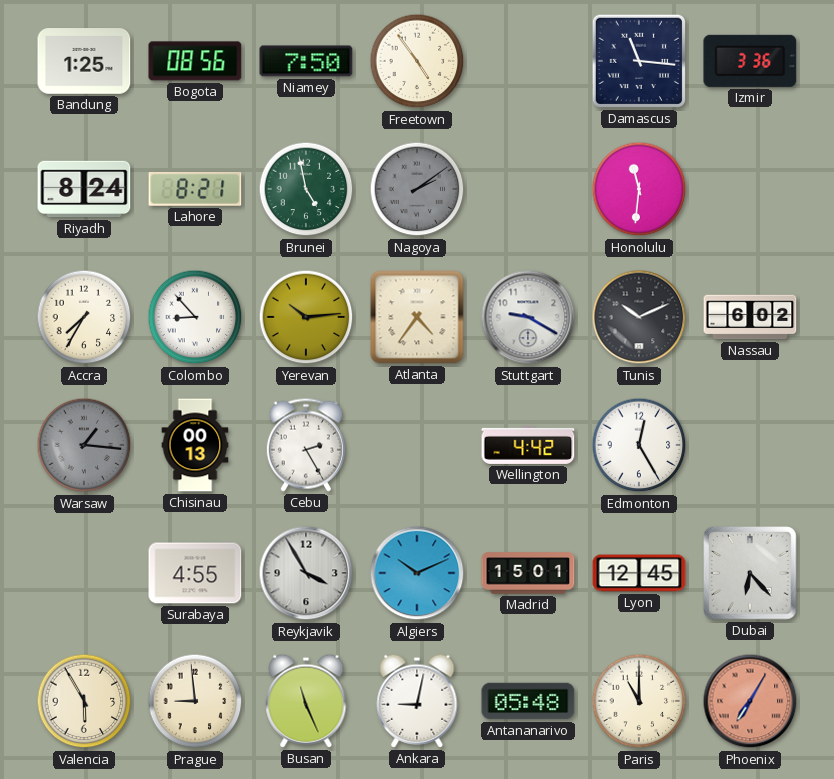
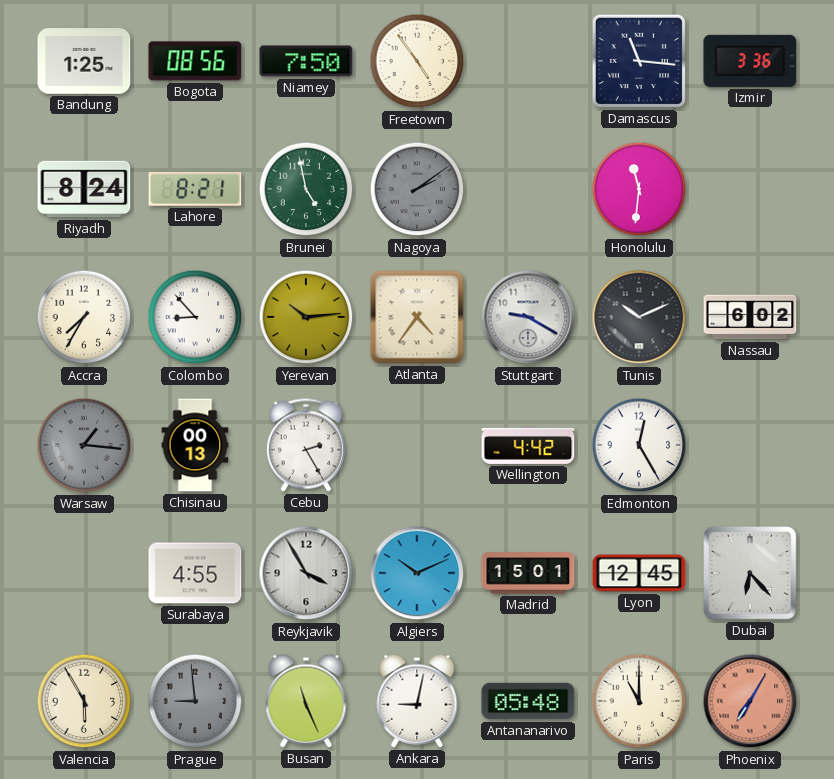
Prague dial: cream -> grey
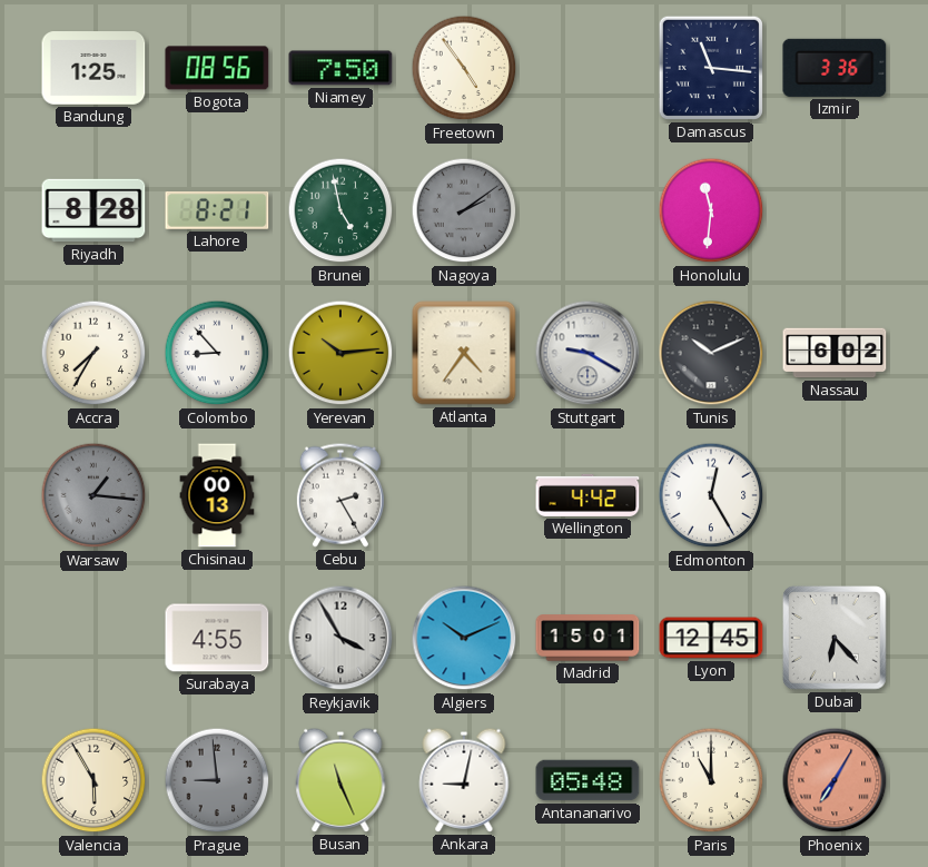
Riyadh: 8:24 -> 8:28
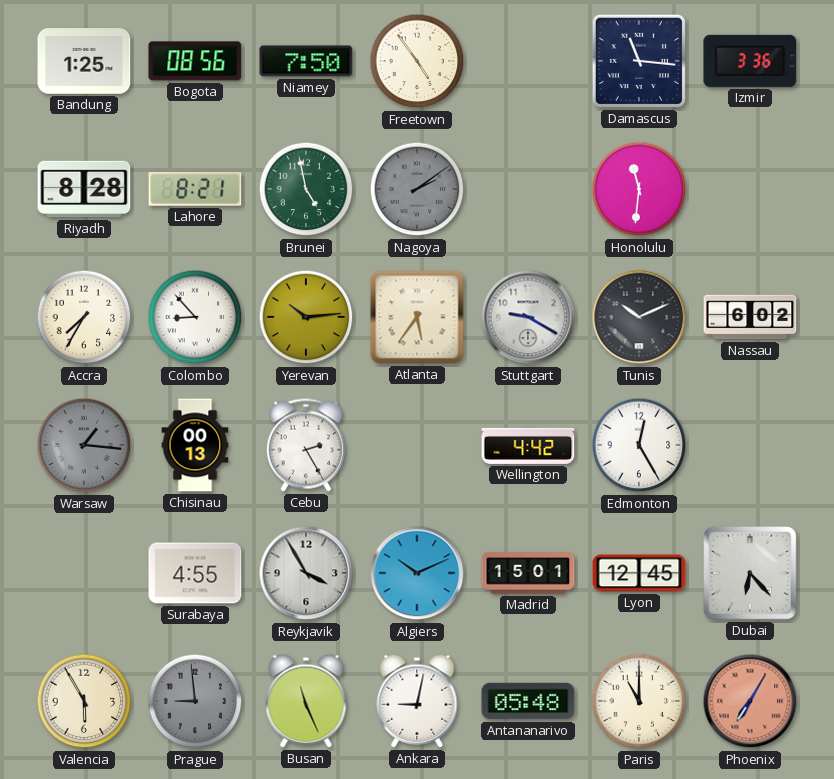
Atlanta: 4:36 -> 5:36
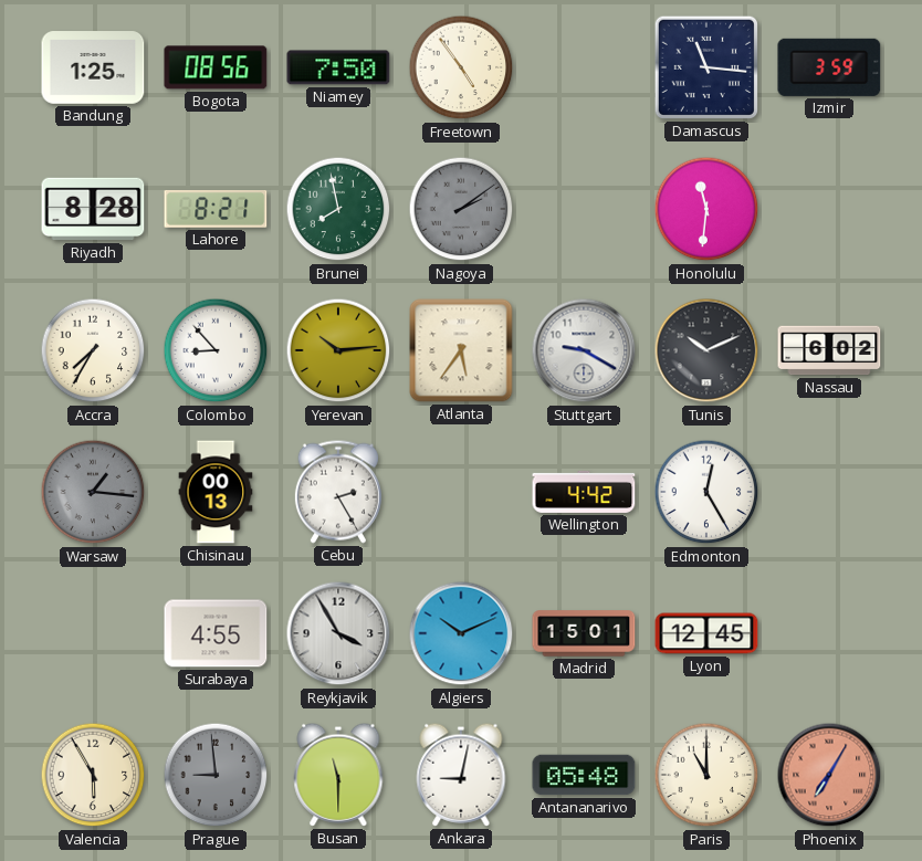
Izmir: 3:36 -> 3:59
Brunei: 4:58 -> 7:58
Dubai: 6:23 -> none
Busan: 11:26 -> 11:30
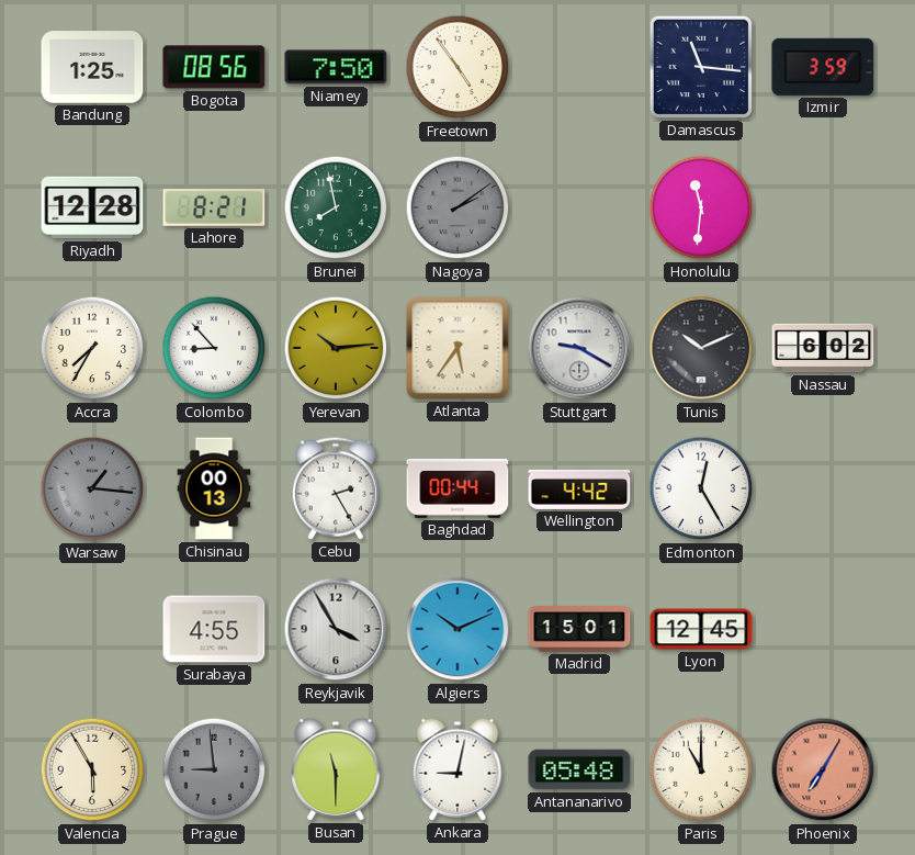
Riyadh: 8:28 -> 12:28
Baghdad: none -> 00:44
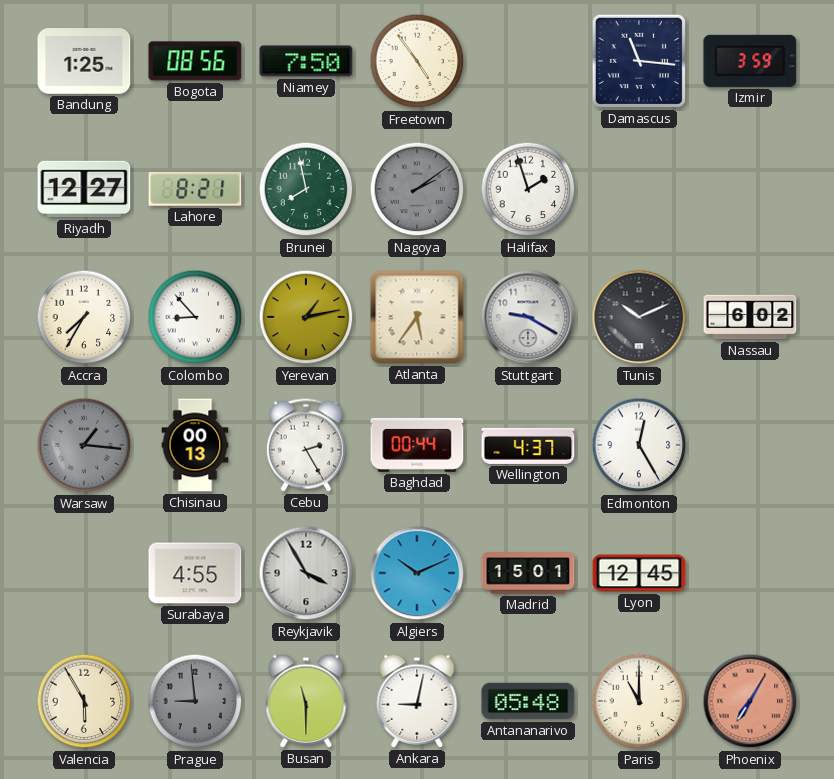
Riyadh: 12:28 -> 12:27
Halifax: none -> 1:57
Honolulu: 11:31 -> none
Yerevan: 10:14 -> 1:13
Wellington: 4:42 -> 4:37
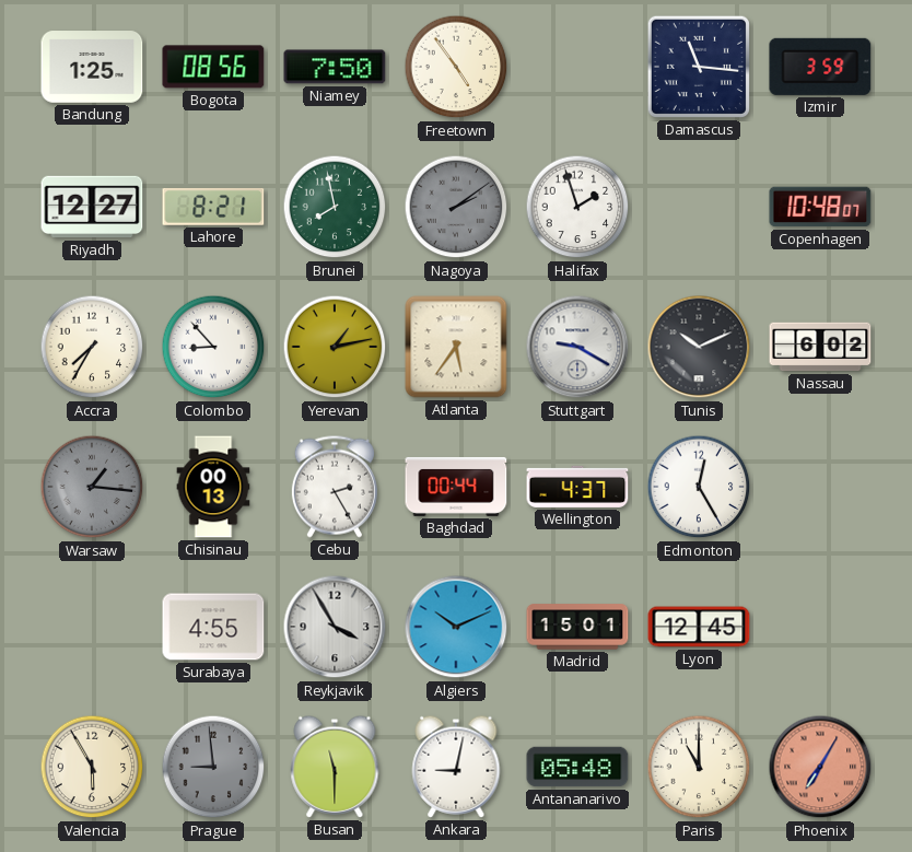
Copenhagen: none -> 10:48
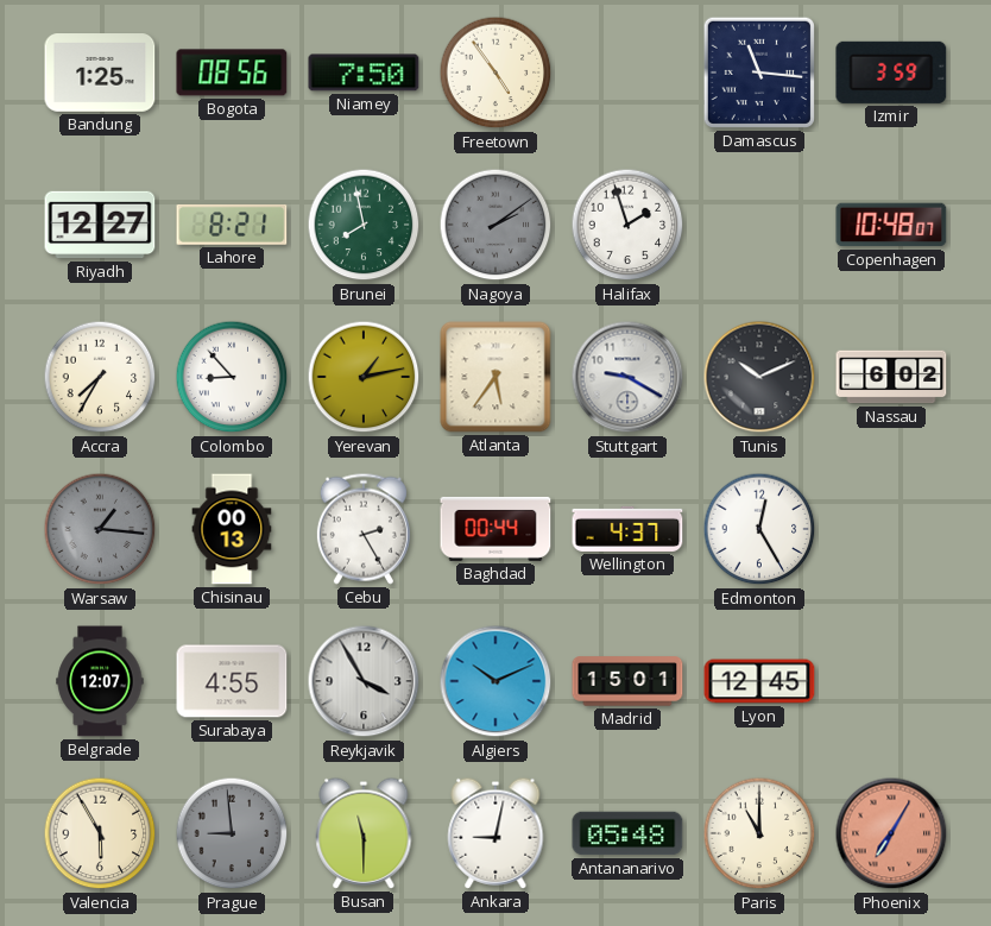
Belgrade: none -> 12:07
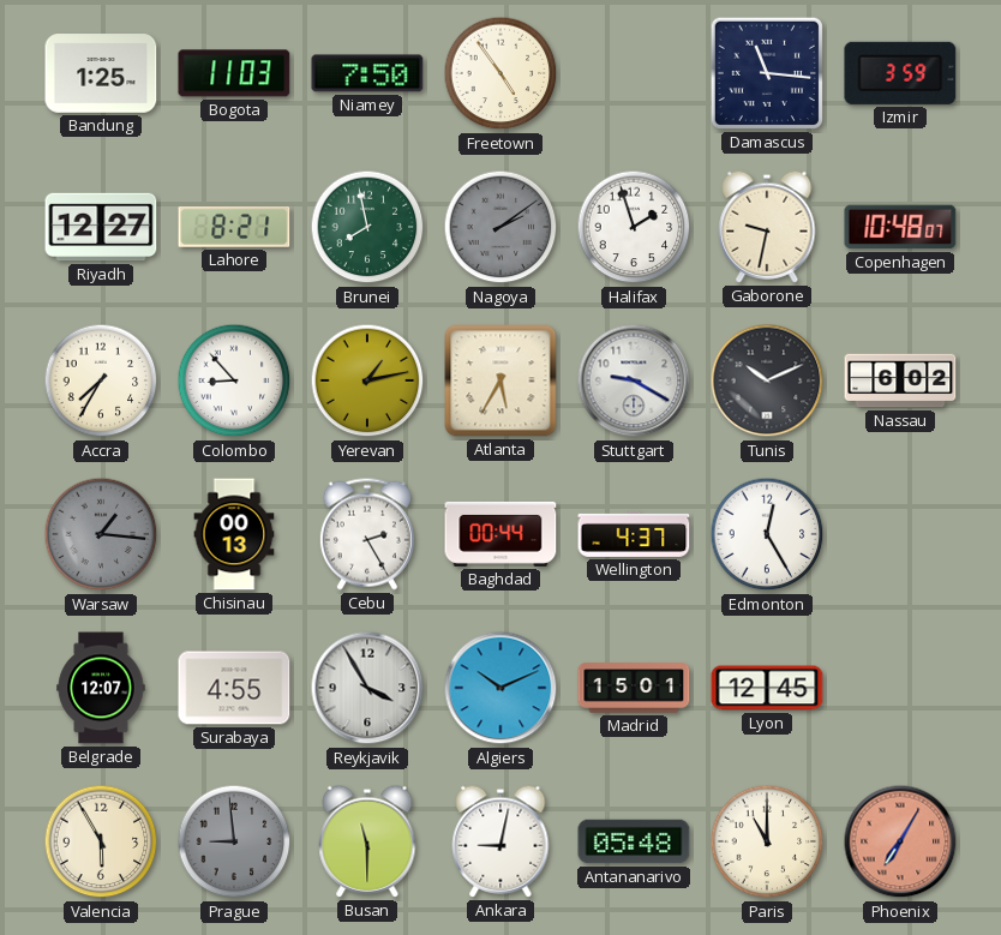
Bogota: 08:56 -> 11:03
Gaborone: none -> 9:32
Atlanta: 5:36 -> 5:35
